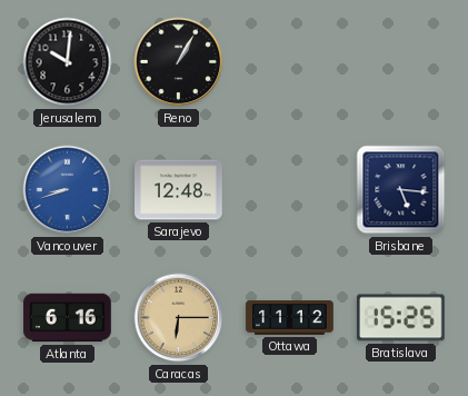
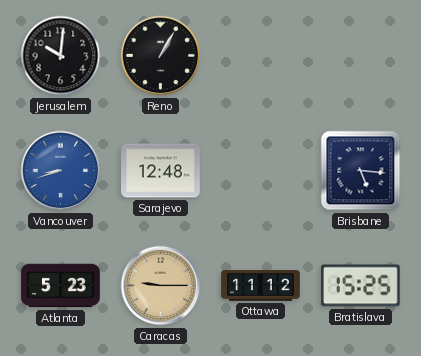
Atlanta: 6:16 -> 5:23
Caracas: 6:15 -> 9:15
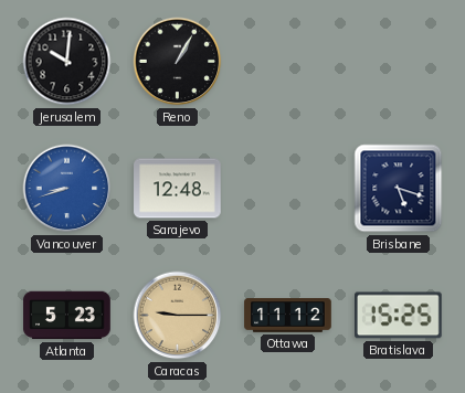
Brisbane: 5:16 -> 5:18
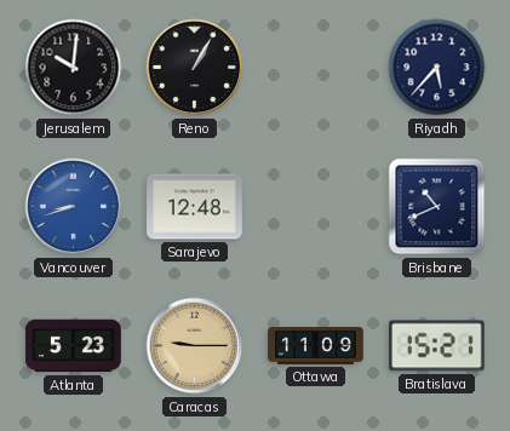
Riyadh: none -> 5:37
Brisbane: 5:18 -> 10:41
Ottawa: 11:12 -> 11:09
Bratislava: 15:25 -> 15:21
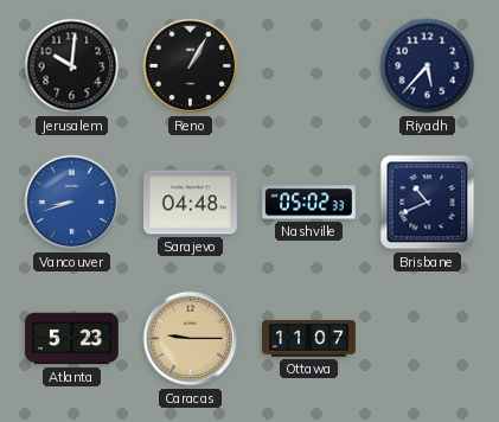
Sarajevo: 12:48 -> 04:48
Nashville: none -> 05:02
Ottawa: 11:09 -> 11:07
Bratislava: 15:21 -> none
